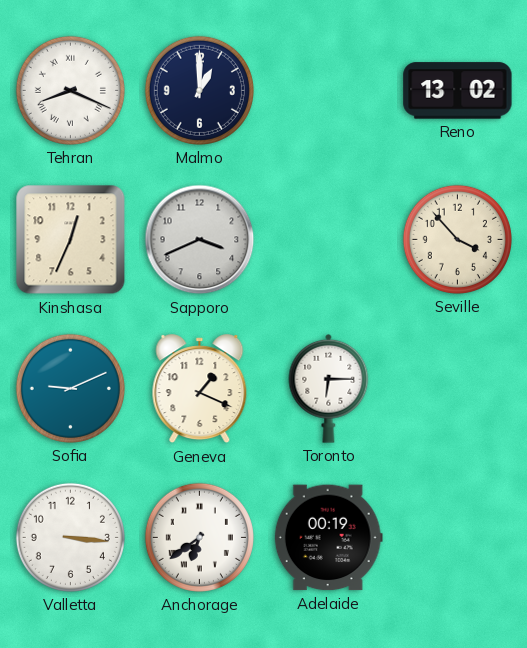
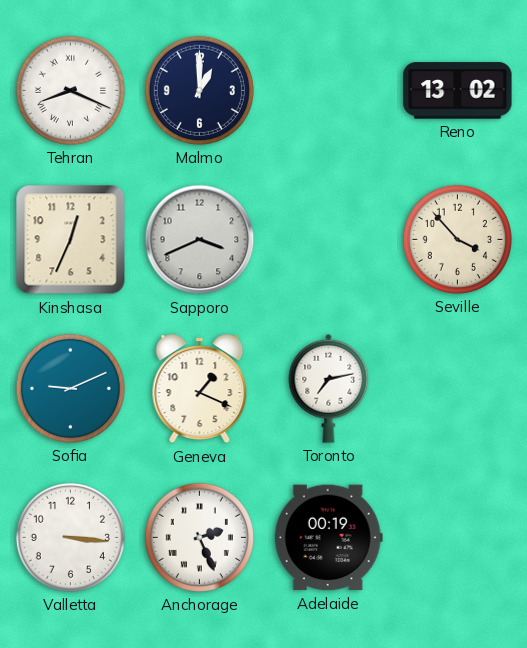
Toronto: 6:15 -> 7:13
Anchorage: 6:39 -> 2:26
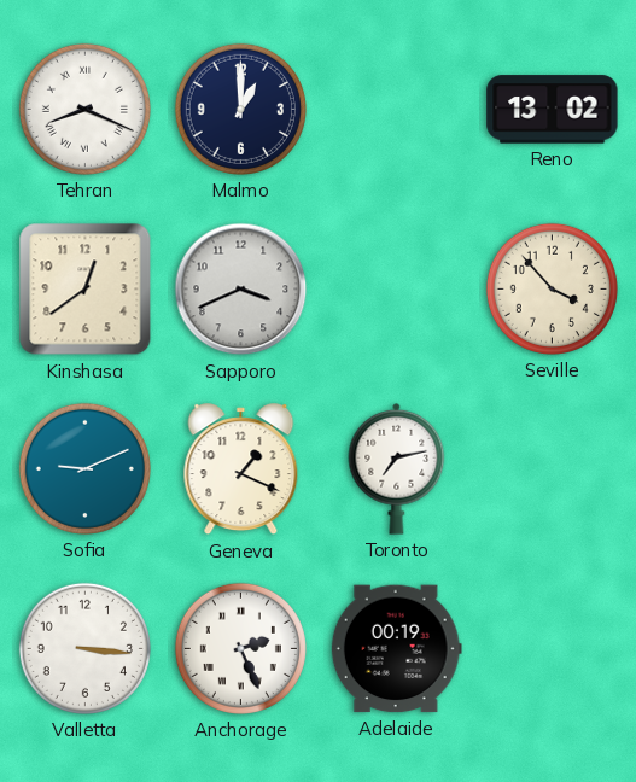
Kinshasa: 12:34 -> 12:39
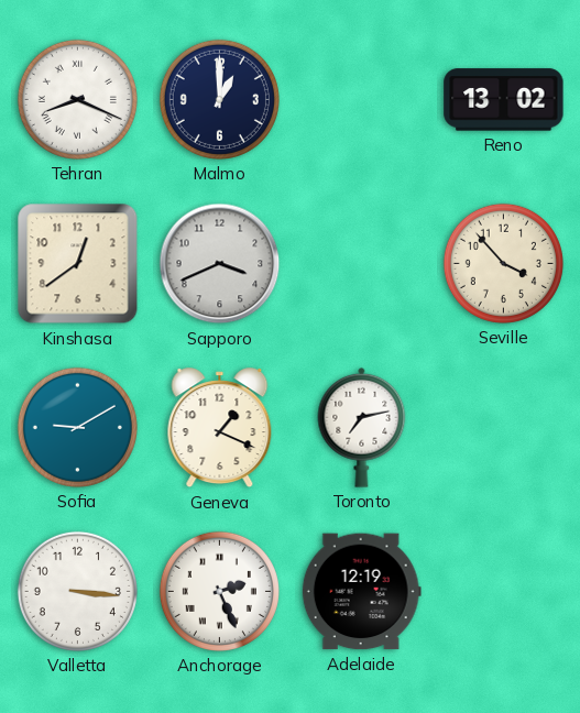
Sofia: 9:11 -> 9:10
Adelaide: 00:19 -> 12:19
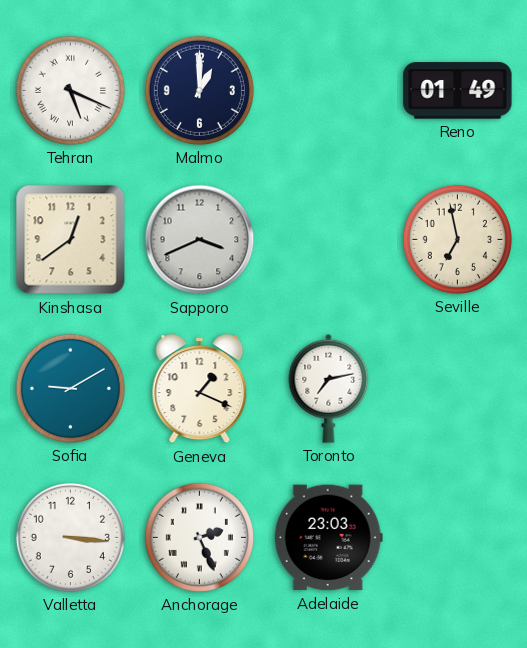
Tehran: 8:19 -> 5:19
Reno: 13:02 -> 01:49
Seville: 3:53 -> 6:58
Adelaide: 12:19 -> 23:03
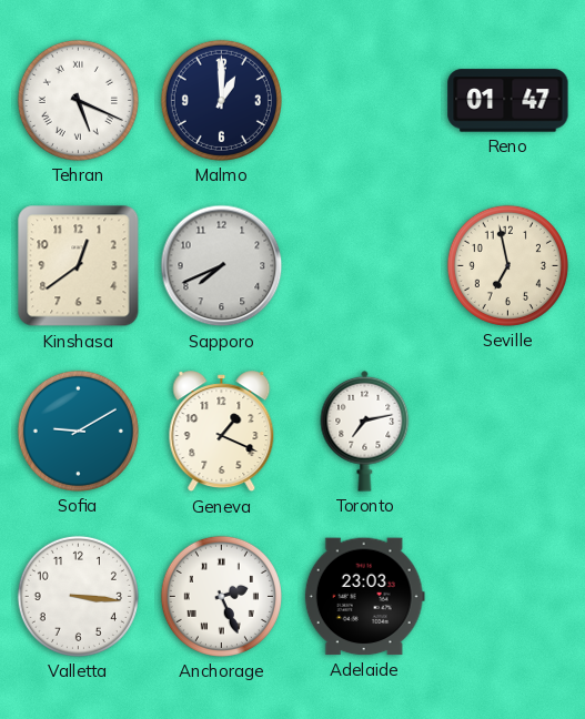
Reno: 01:49 -> 01:47
Sapporo: 3:41 -> 7:41
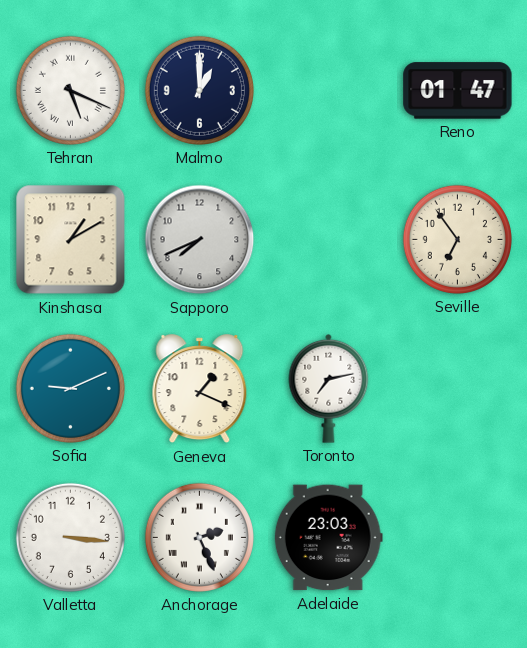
Kinshasa: 12:39 -> 1:10
Seville: 6:58 -> 6:54
Sofia: 9:10 -> 9:11
